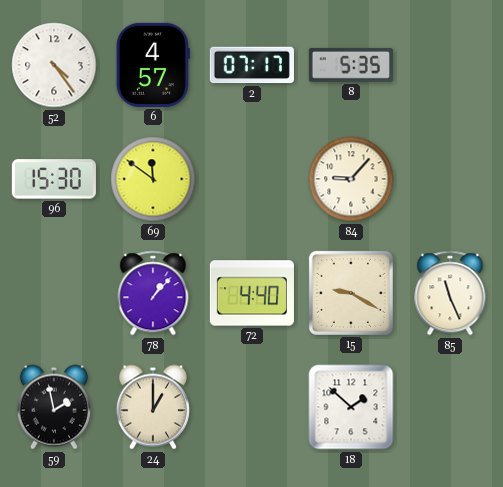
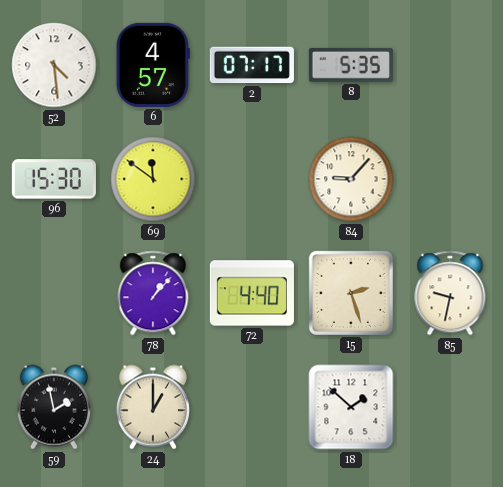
52: 4:24 -> 4:29
15: 9:20 -> 2:27
85: 11:26 -> 9:32
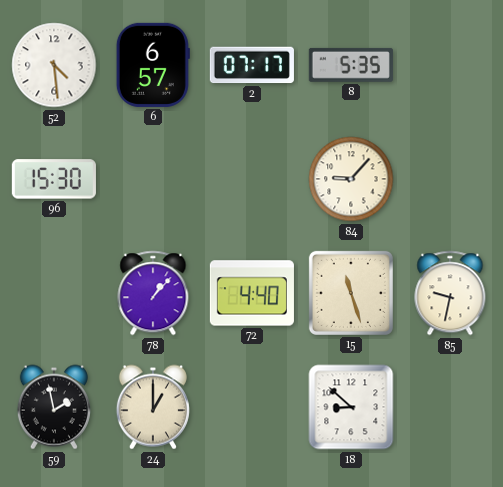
6: 4:57 -> 6:57
69: 11:51 -> none
15: 2:27 -> 11:27
18: 1:52 -> 8:52
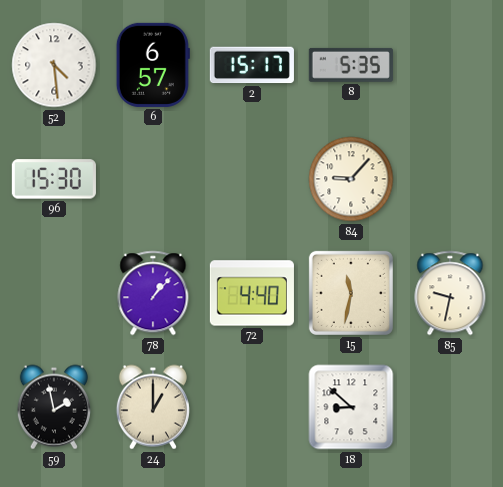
2: 07:17 -> 15:17
15: 11:27 -> 11:32
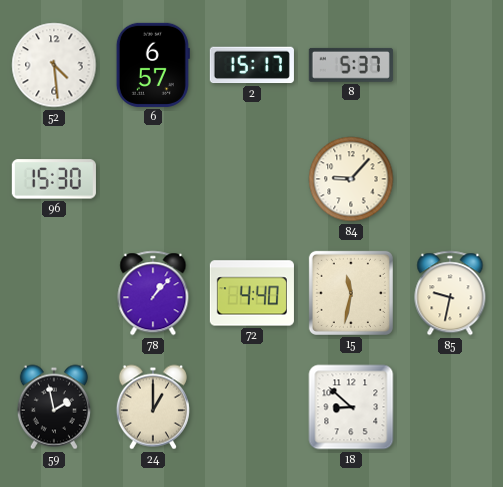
8: 5:35 -> 5:37
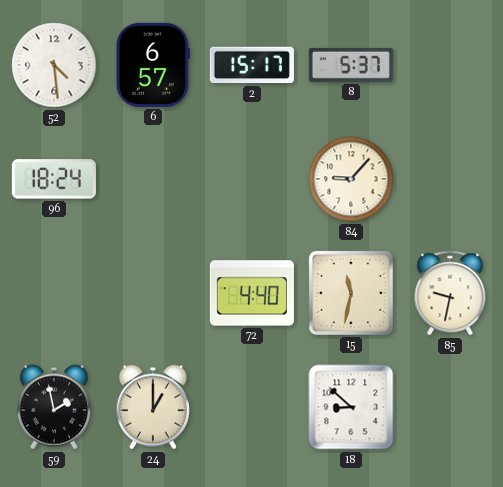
96: 15:30 -> 18:24
78: 1:07 -> none
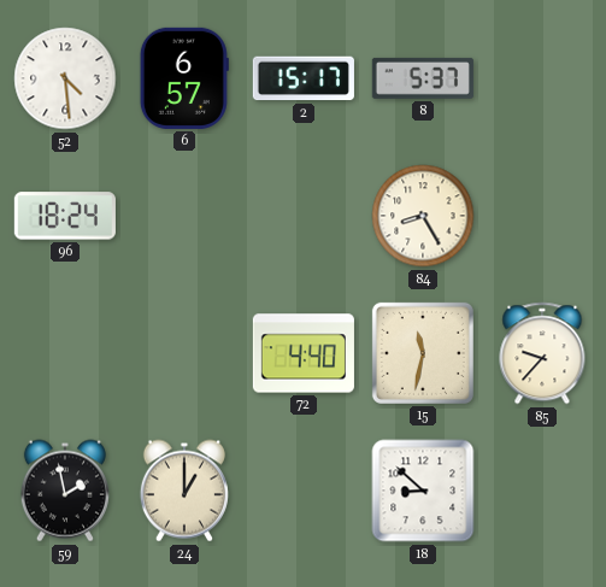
84: 9:07 -> 8:25
85: 9:32 -> 9:37
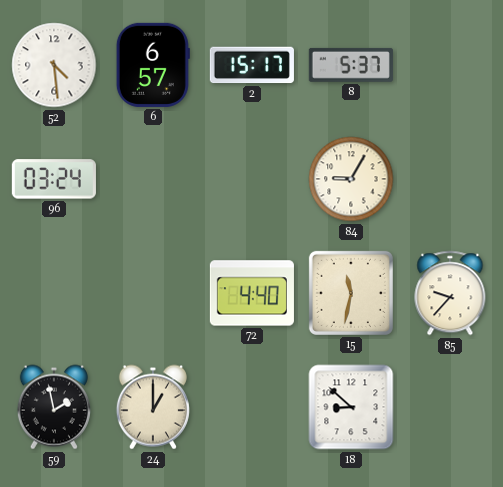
96: 18:24 -> 03:24
84: 8:25 -> 9:05
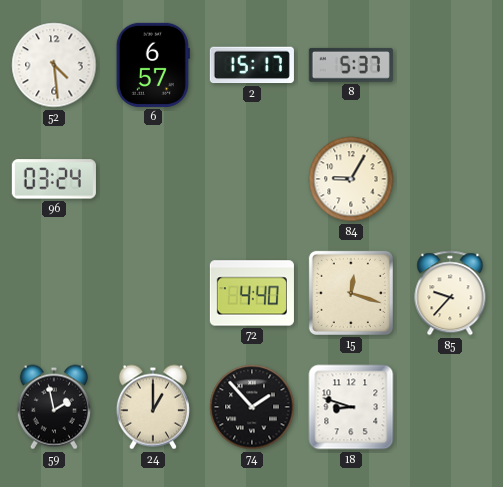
15: 11:32 -> 12:18
74: none -> 1:53
18: 8:52 -> 8:48
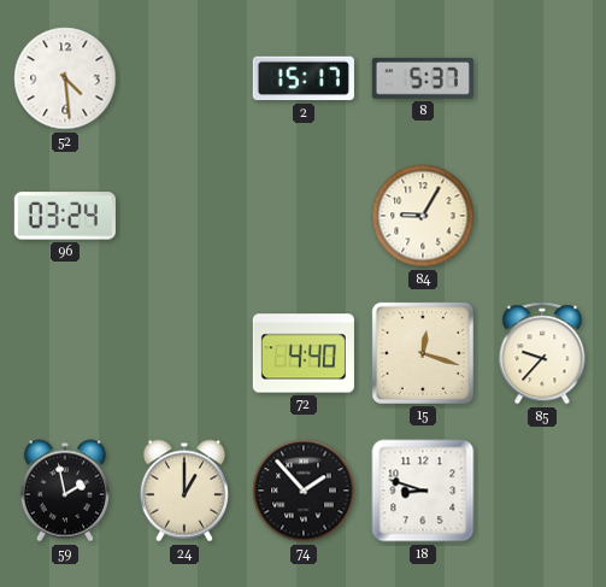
6: 6:57 -> none
